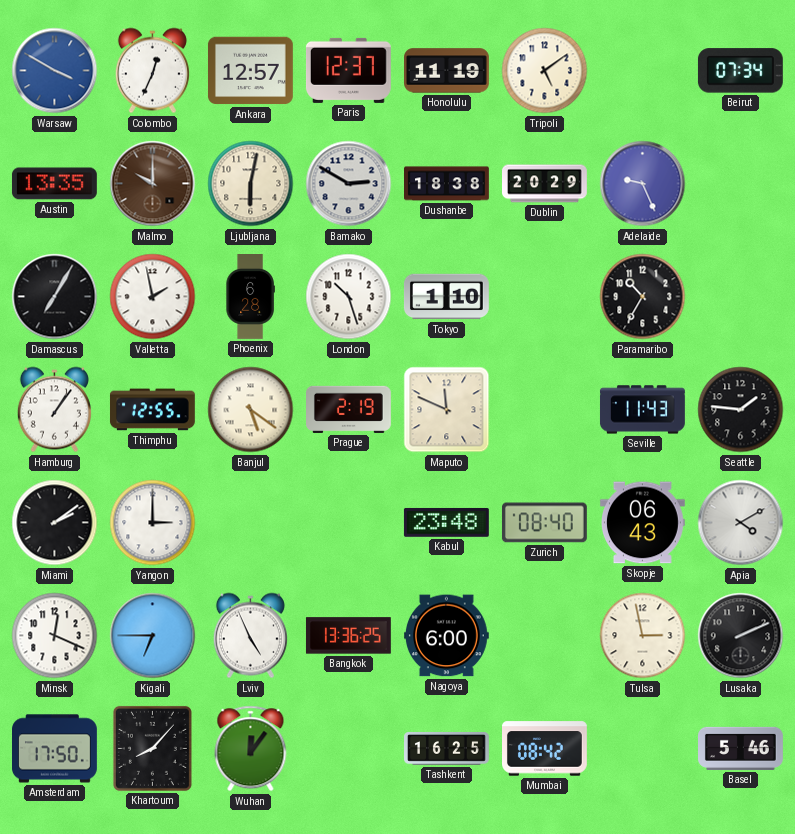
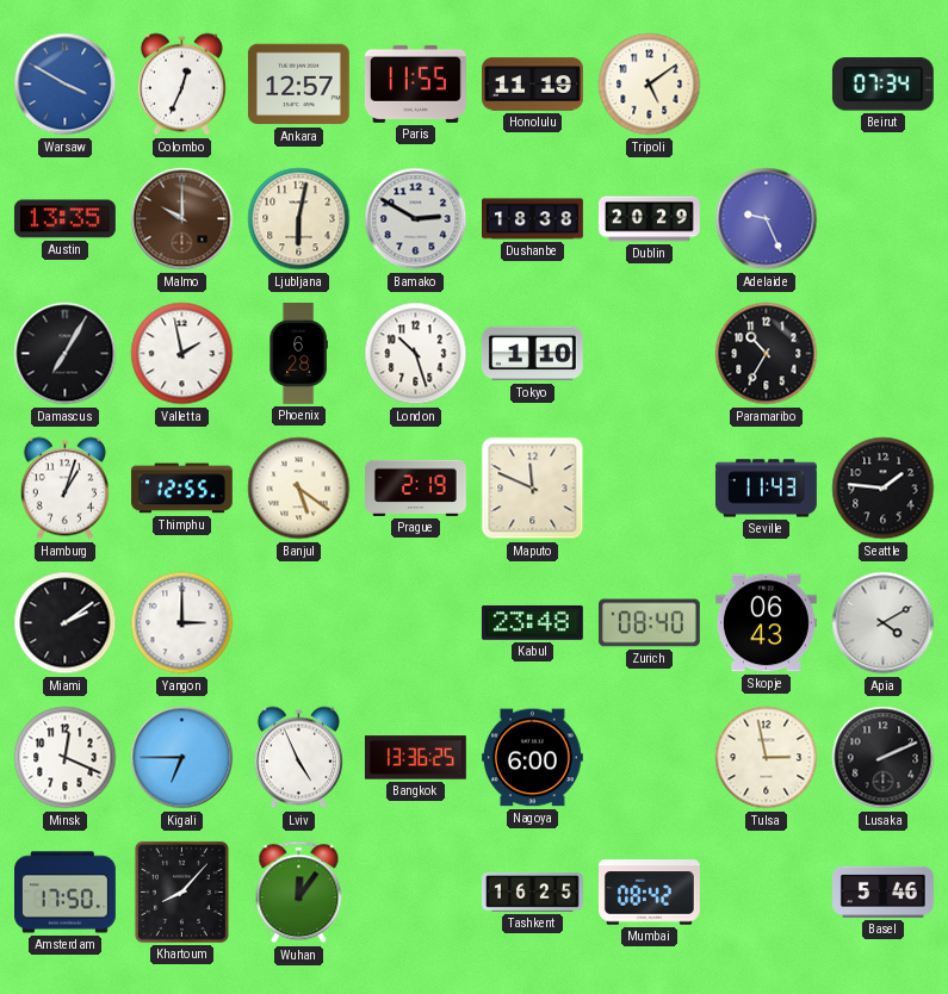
Paris: 12:37 -> 11:55
Hamburg: 1:06 -> 1:03
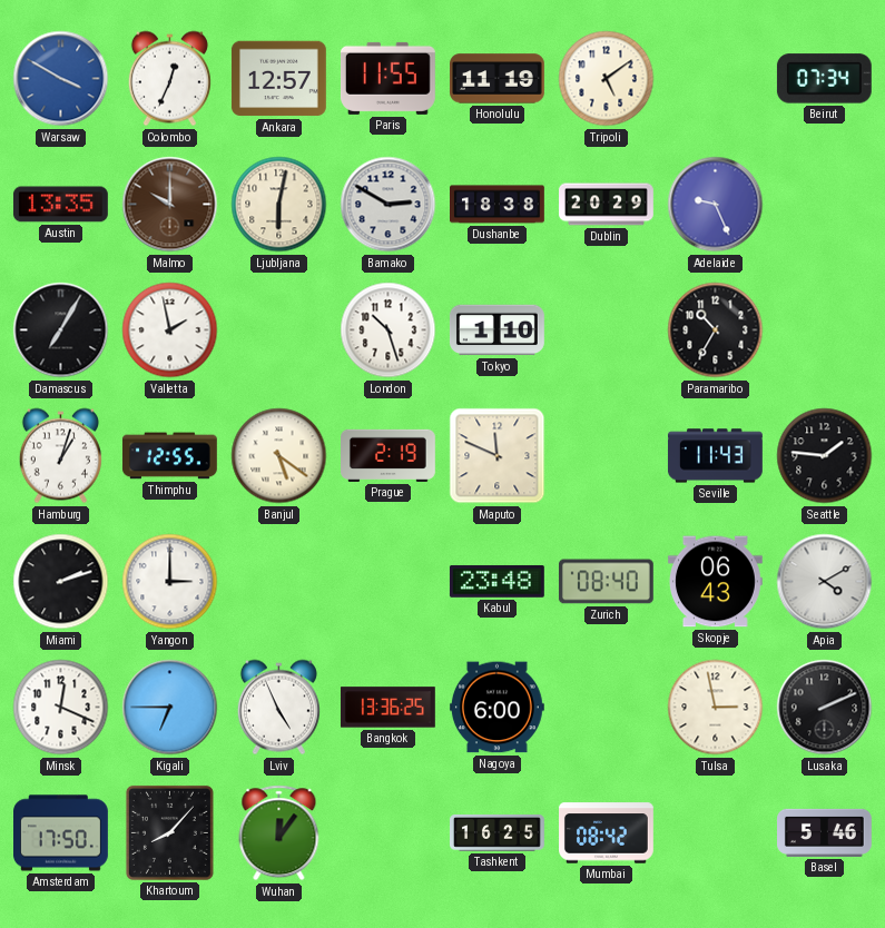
Phoenix: 6:28 -> none
Miami: 2:09 -> 2:12
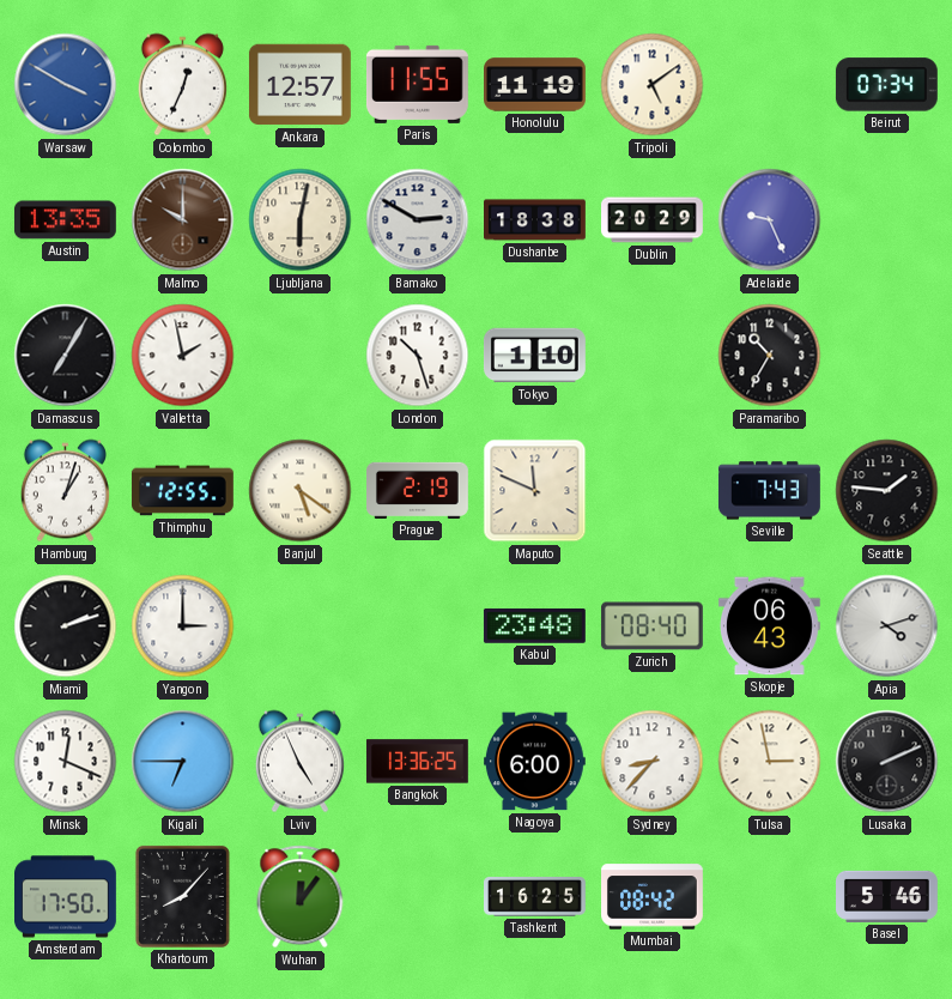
Seville: 11:43 -> 7:43
Apia: 4:10 -> 4:12
Sydney: none -> 8:37
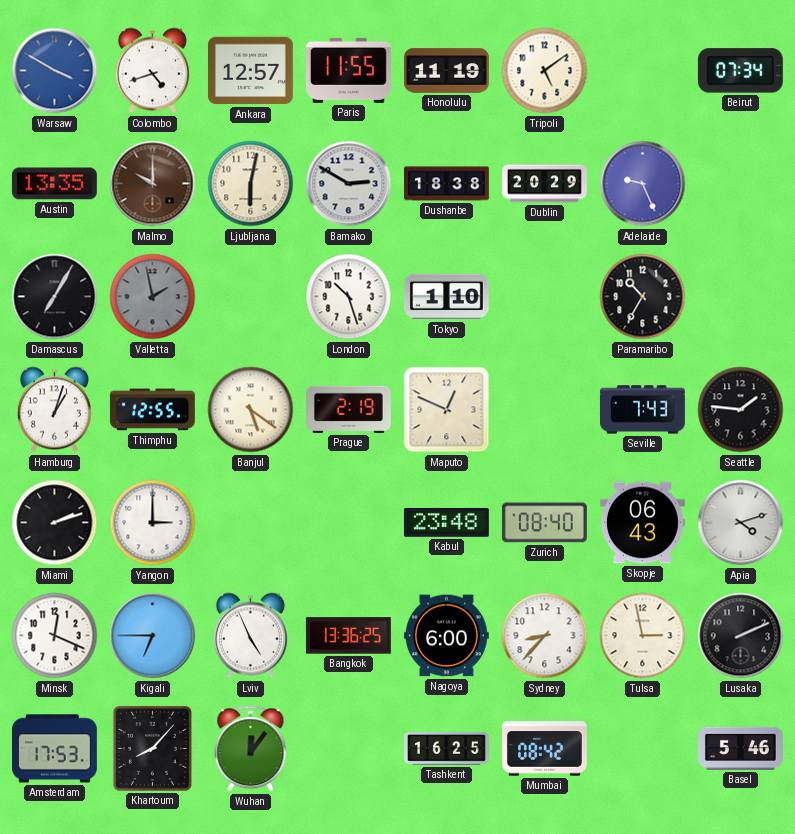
Colombo: 12:34 -> 4:42
Valletta dial: white -> grey
Maputo: 11:49 -> 12:49
Amsterdam: 17:50 -> 17:53
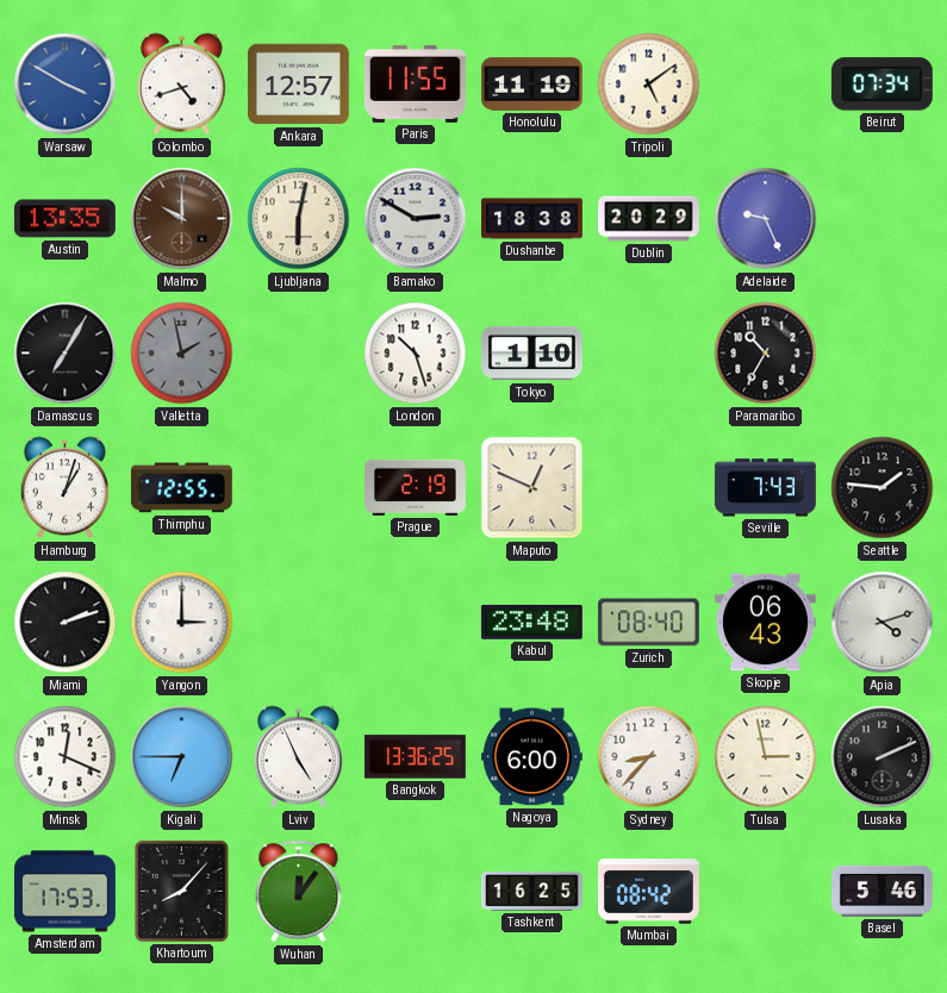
Banjul: 5:21 -> none
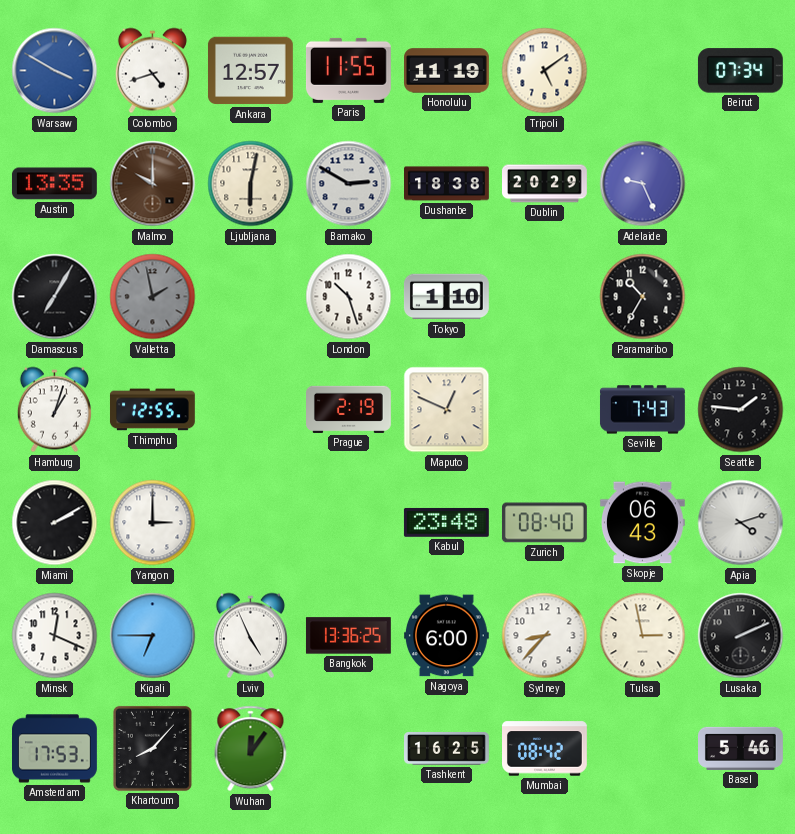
Miami: 2:12 -> 2:10
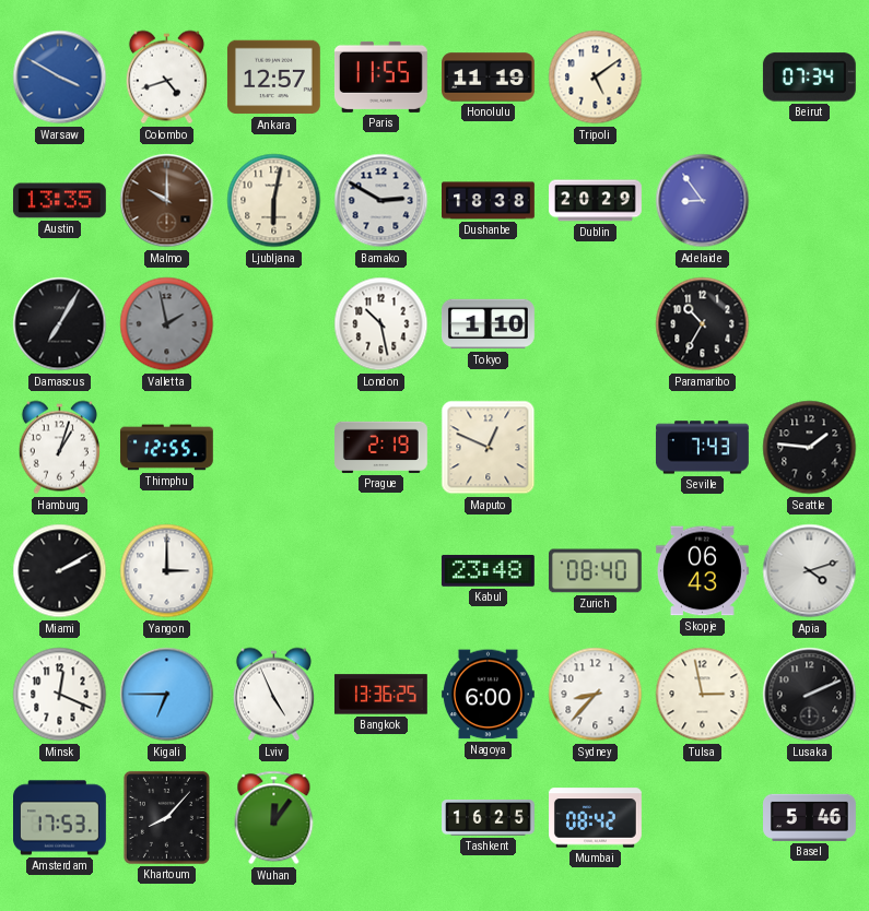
Adelaide: 9:26 -> 8:54
London: 10:27 -> 10:28
